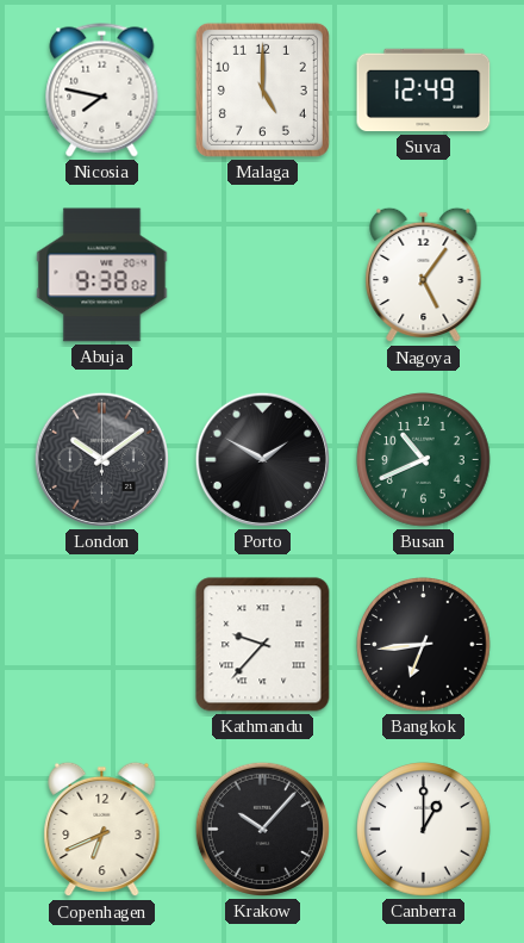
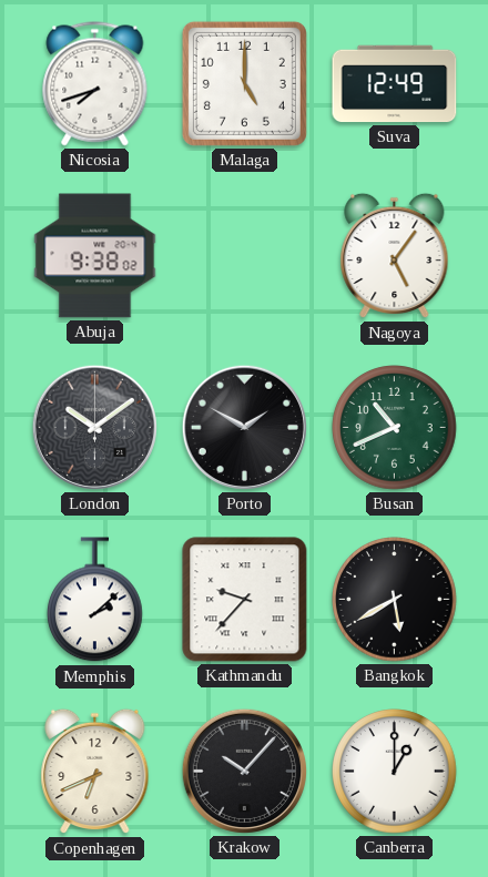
Nicosia: 7:47 -> 7:42
Memphis: none -> 2:08
Bangkok: 6:44 -> 5:40
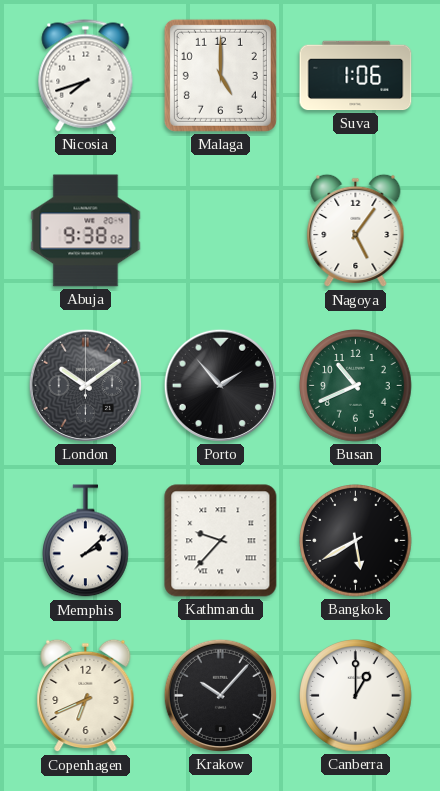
Suva: 12:49 -> 1:06
Porto: 1:50 -> 1:53
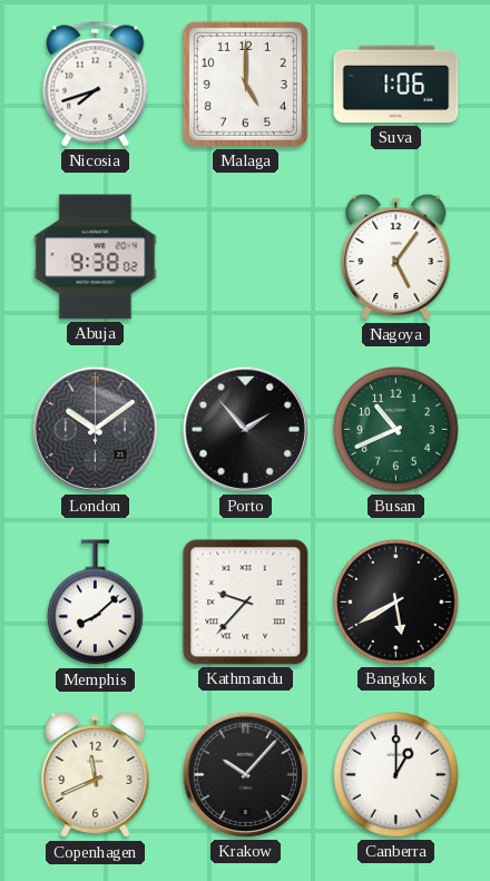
Memphis: 2:08 -> 8:08
Copenhagen: 6:41 -> 11:41
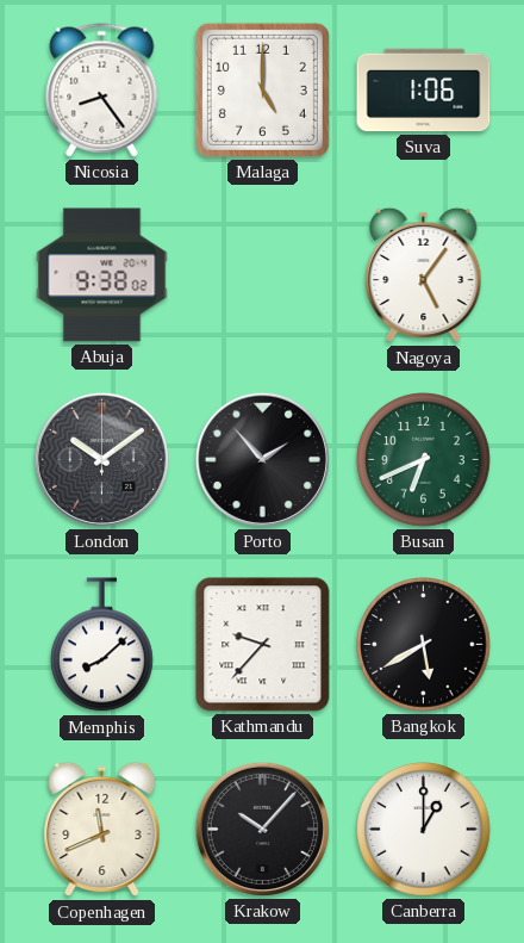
Nicosia: 7:42 -> 8:24
Busan: 10:41 -> 6:41
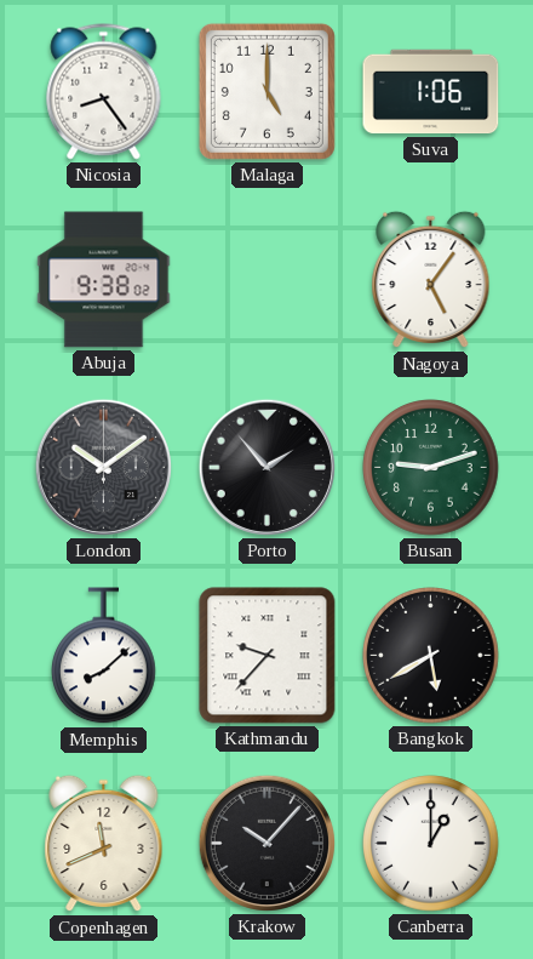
Busan: 6:41 -> 9:12
